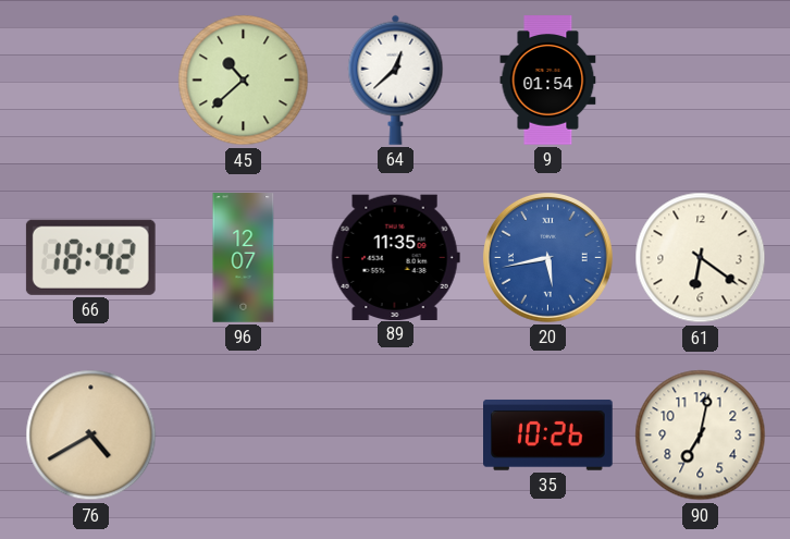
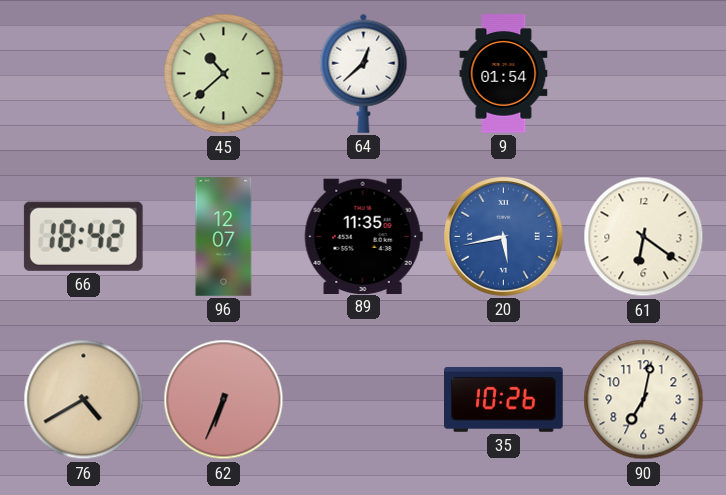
62: none -> 6:34
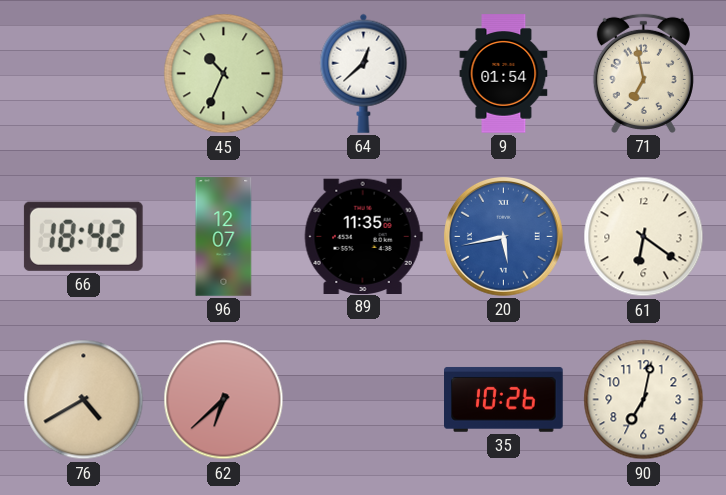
45: 10:38 -> 10:34
71: none -> 6:58
62: 6:34 -> 6:38
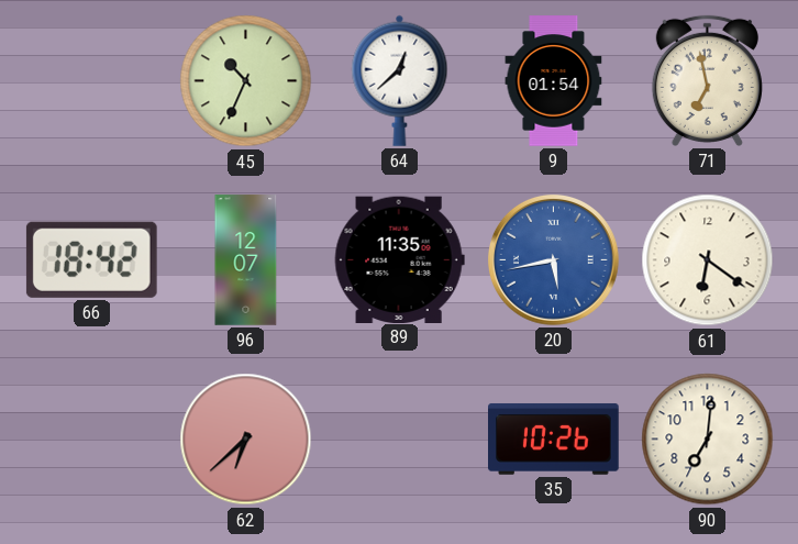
76: 4:40 -> none
90: 7:02 -> 7:01
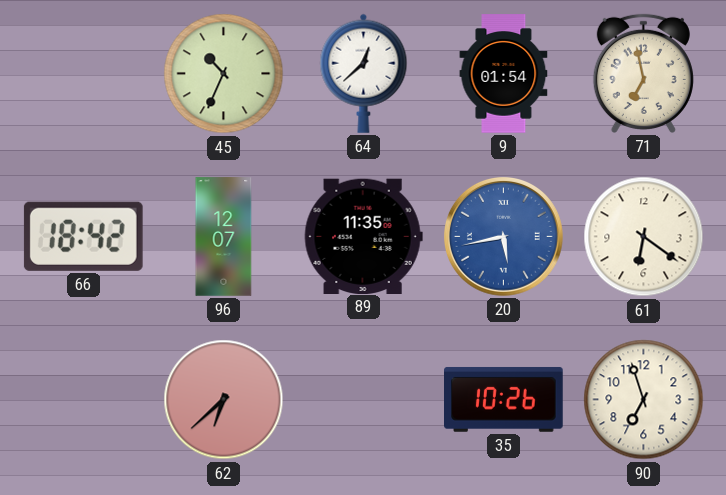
90: 7:01 -> 6:57
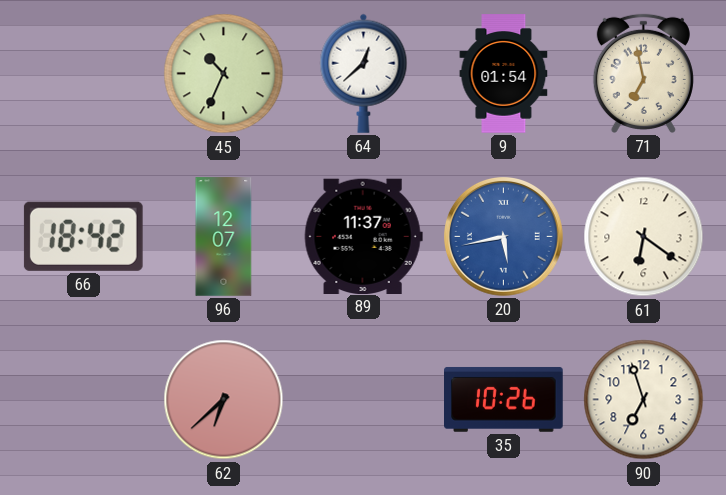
89: 11:35 -> 11:37
